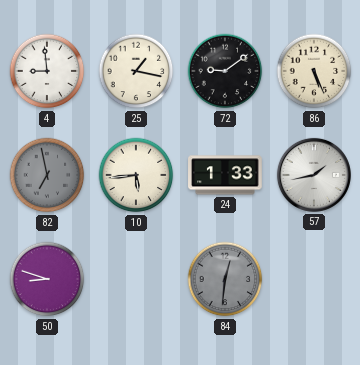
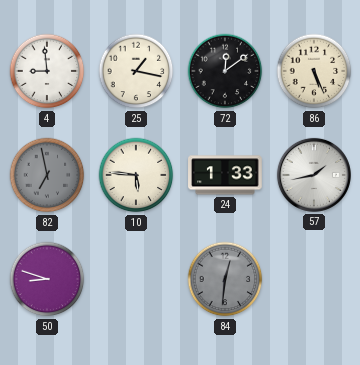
72: 9:09 -> 12:09
10: 5:44 -> 5:46
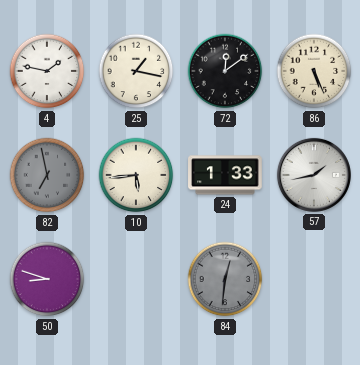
4: 8:59 -> 1:47
10: 5:46 -> 5:44
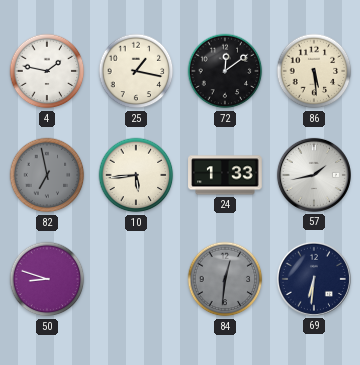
86: 5:26 -> 5:29
69: none -> 6:31
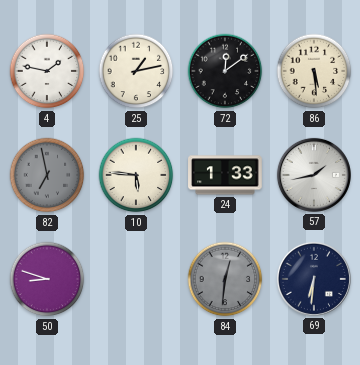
25: 1:17 -> 1:13
10: 5:44 -> 5:46
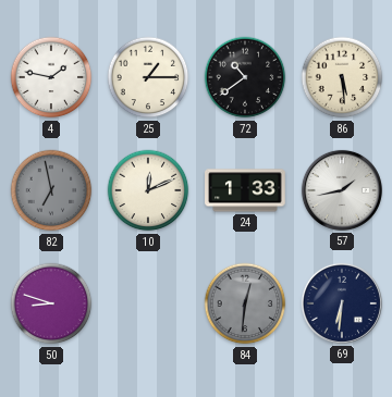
25: 1:13 -> 1:15
72: 12:09 -> 10:39
10: 5:46 -> 12:11
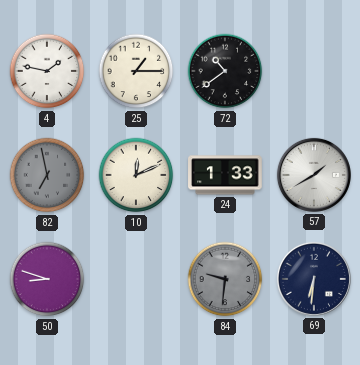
86: 5:29 -> none
57: 1:43 -> 1:40
84: 12:31 -> 9:31
